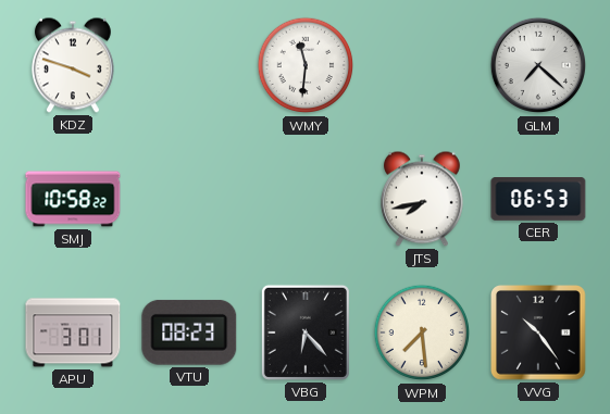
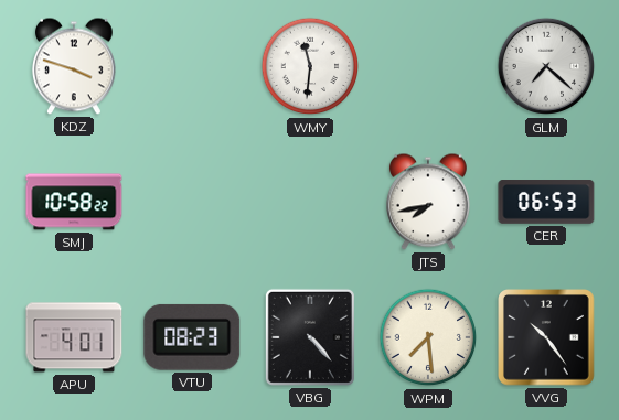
APU: 3:01 -> 4:01
VBG: 6:23 -> 4:23
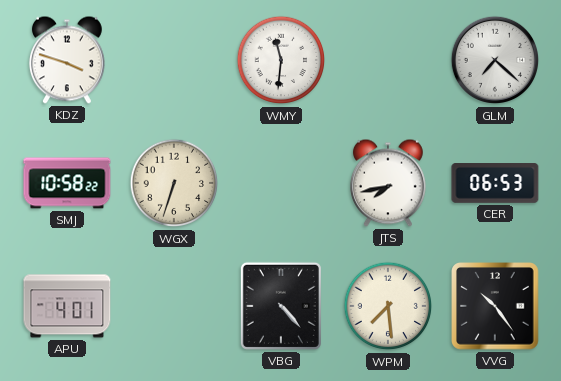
WGX: none -> 6:33
VTU: 08:23 -> none
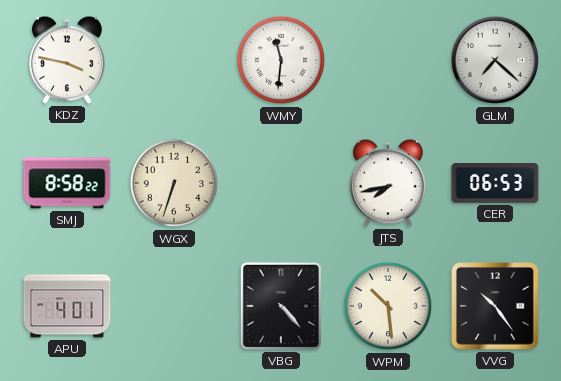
KDZ: 3:48 -> 3:47
SMJ: 10:58 -> 8:58
WPM: 7:29 -> 10:29
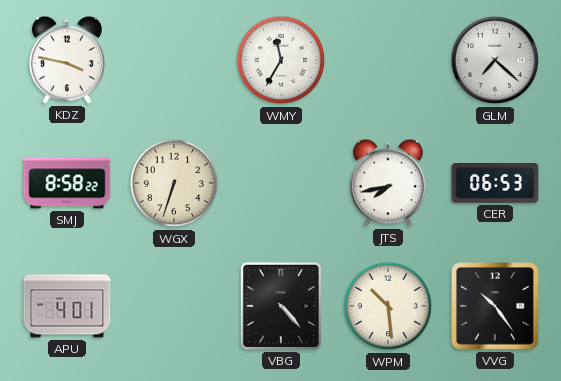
WMY: 11:31 -> 11:35
